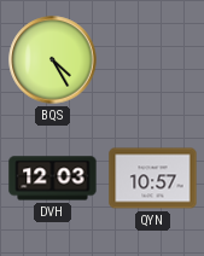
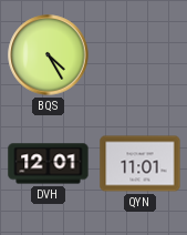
DVH: 12:03 -> 12:01
QYN: 10:57 -> 11:01
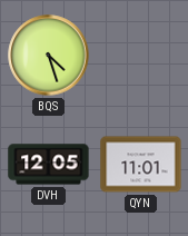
BQS: 4:25 -> 4:27
DVH: 12:01 -> 12:05
